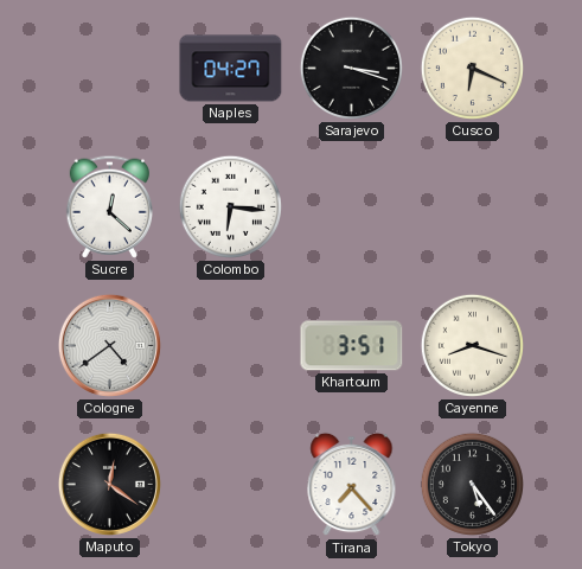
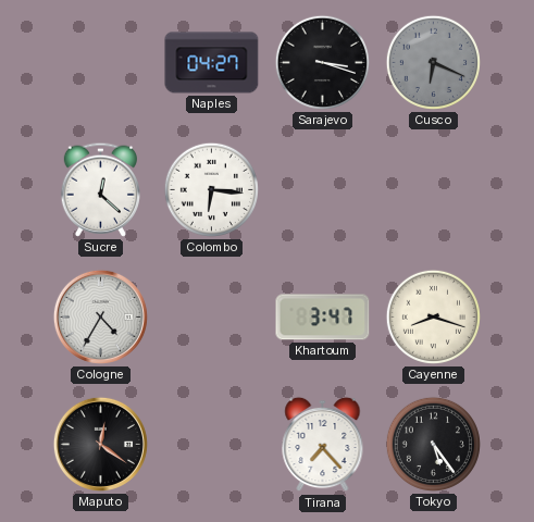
Cusco dial: cream -> grey
Cologne: 4:39 -> 4:35
Khartoum: 3:51 -> 3:47
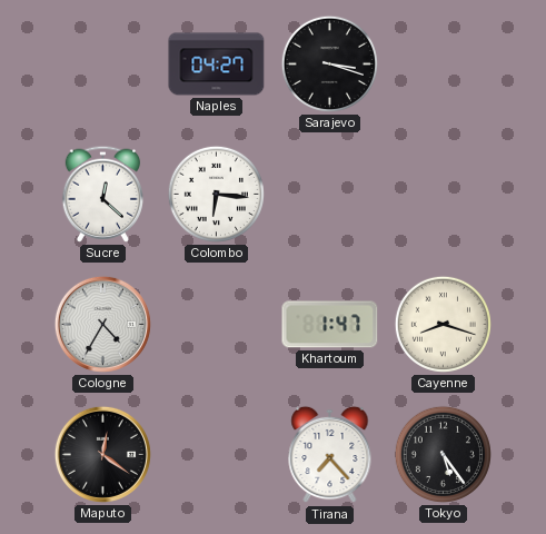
Cusco: 6:19 -> none
Khartoum: 3:47 -> 1:47
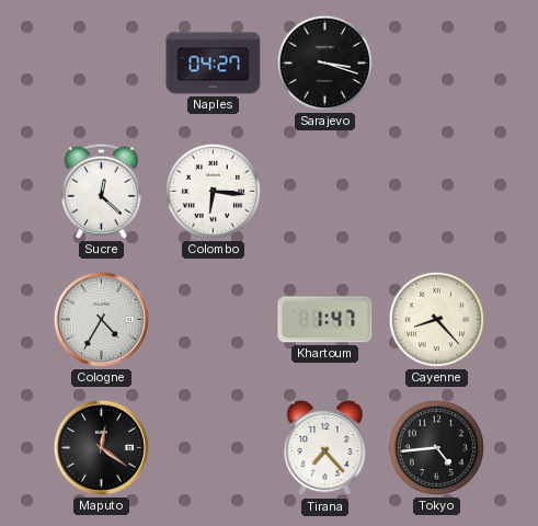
Cayenne: 8:18 -> 8:23
Tokyo: 5:24 -> 4:44
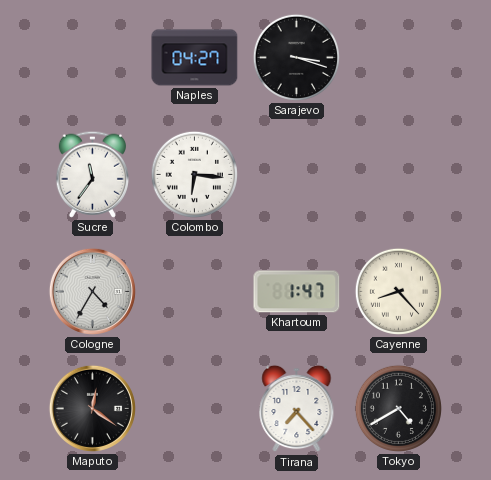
Sucre: 12:22 -> 11:36
Tokyo: 4:44 -> 4:40
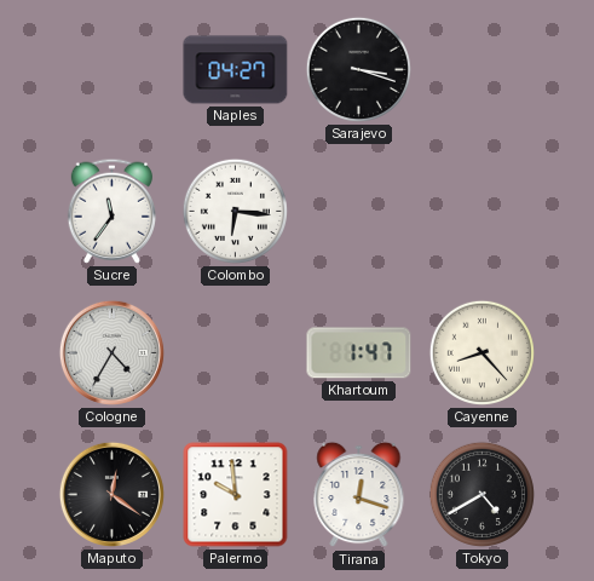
Palermo: none -> 9:59
Tirana: 7:23 -> 12:18
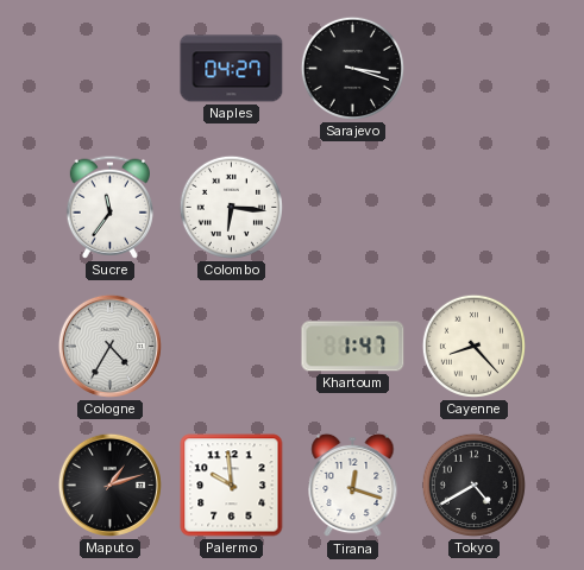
Maputo: 12:21 -> 1:12
